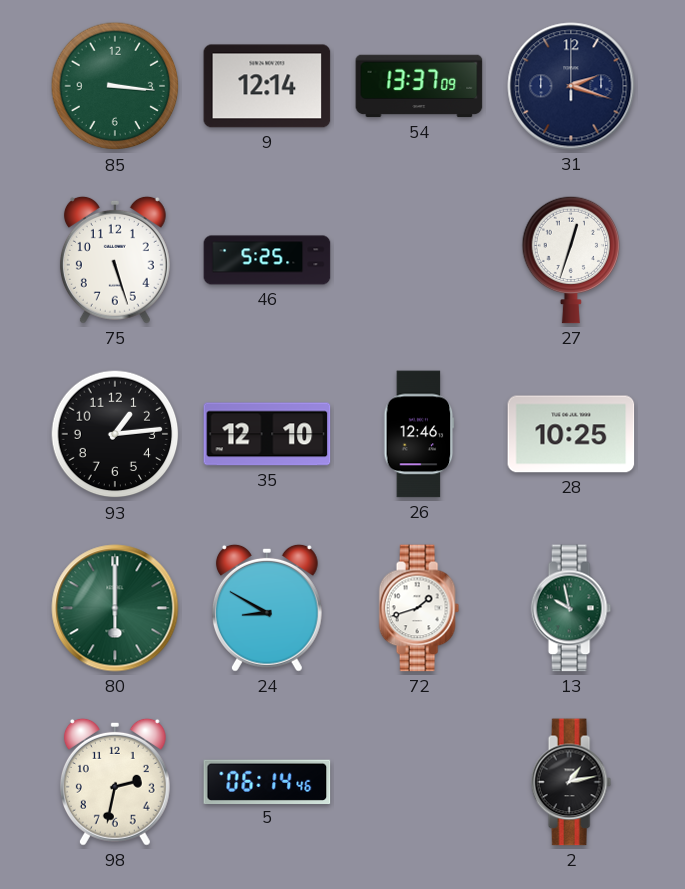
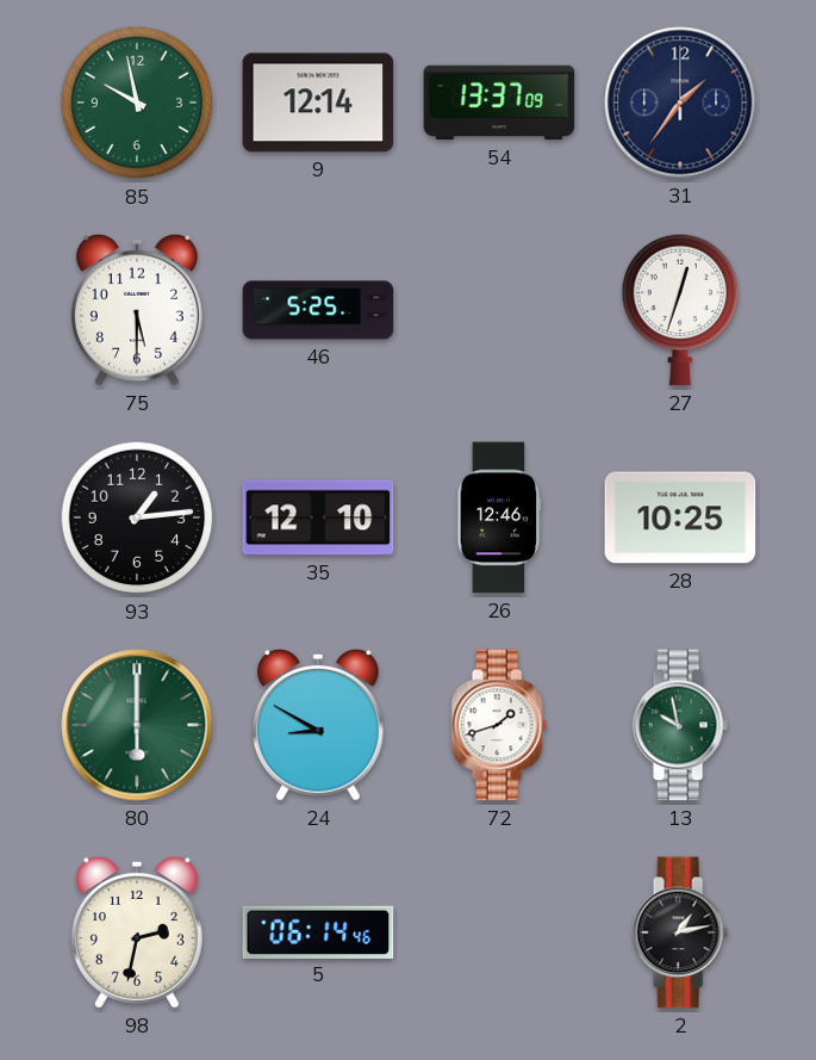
85: 3:16 -> 9:58
31: 2:18 -> 1:36
75: 5:27 -> 5:30
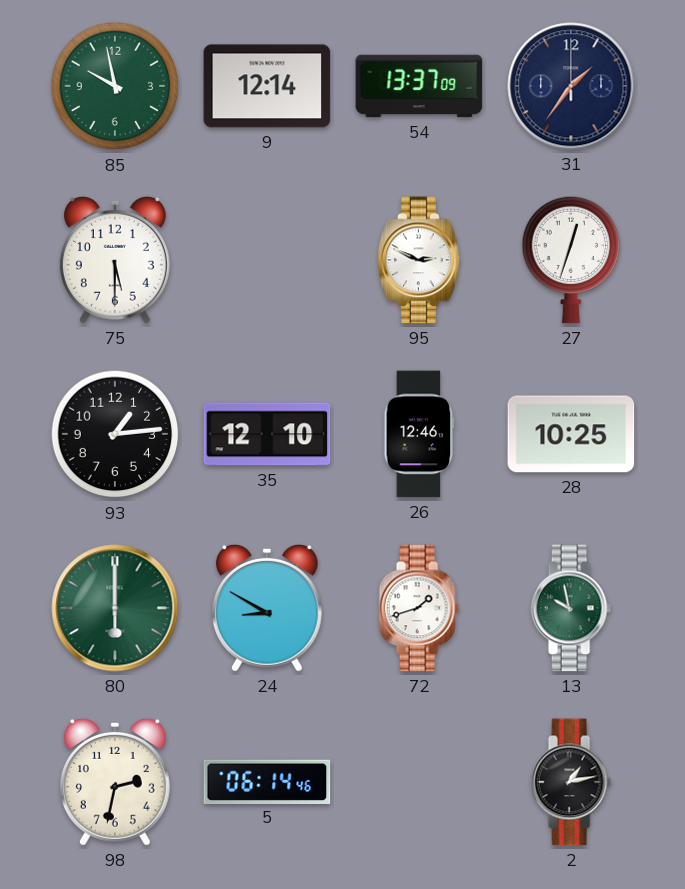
46: 5:25 -> none
95: none -> 2:49
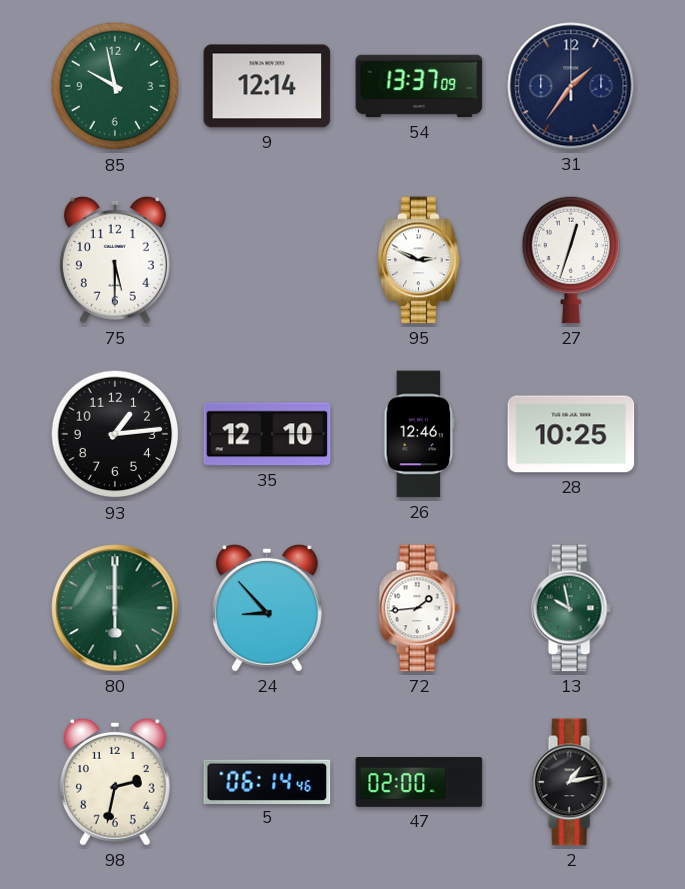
24: 8:50 -> 8:53
72: 1:42 -> 1:44
47: none -> 02:00
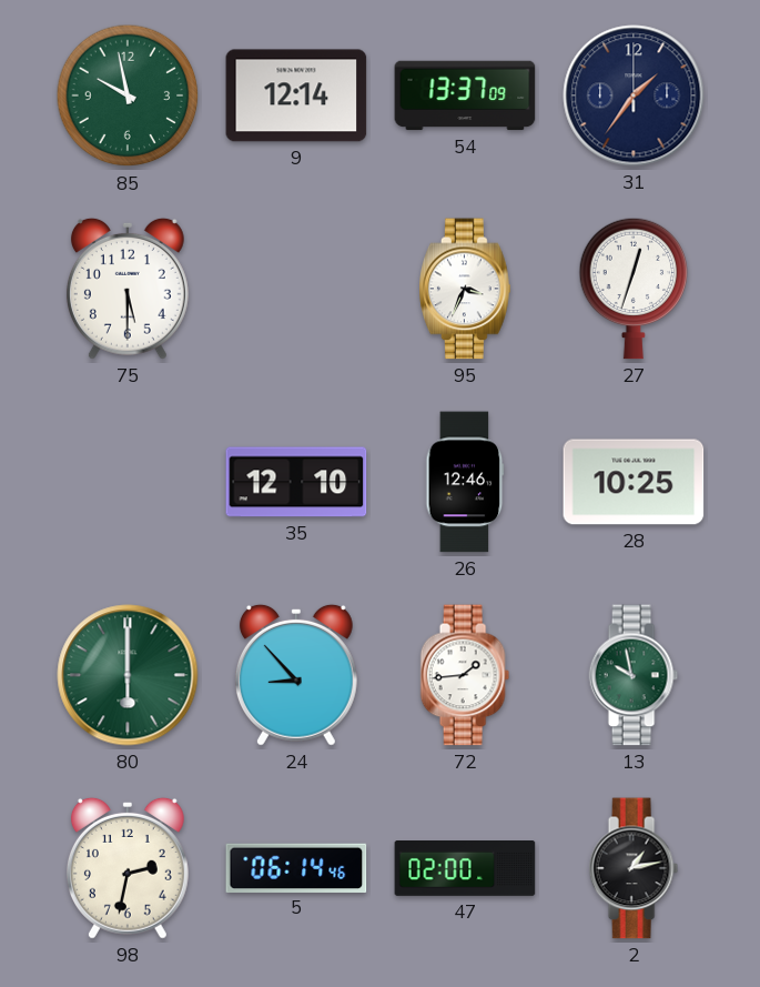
95: 2:49 -> 3:34
93: 1:14 -> none
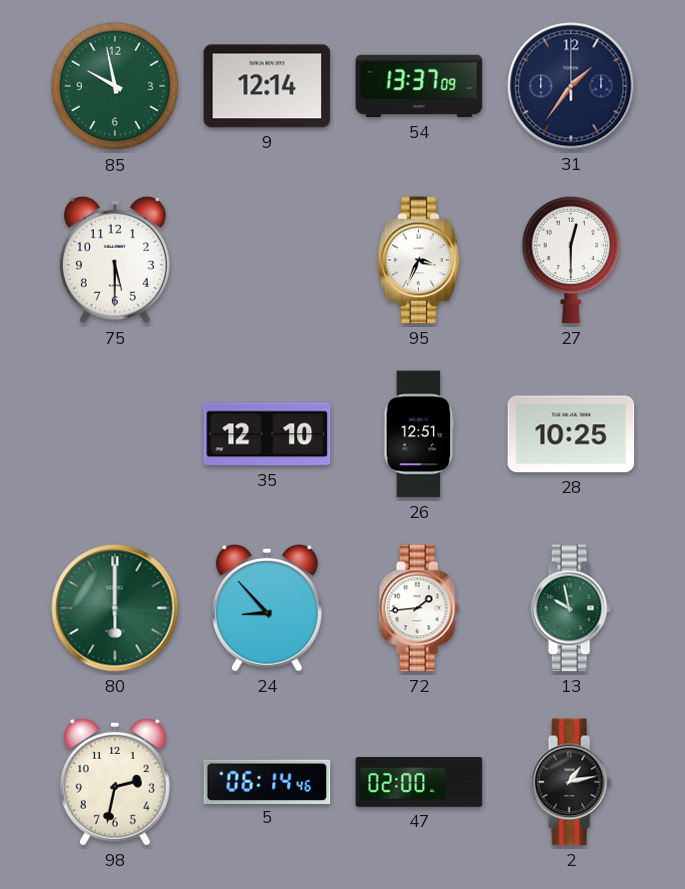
27: 12:33 -> 12:30
26: 12:46 -> 12:51
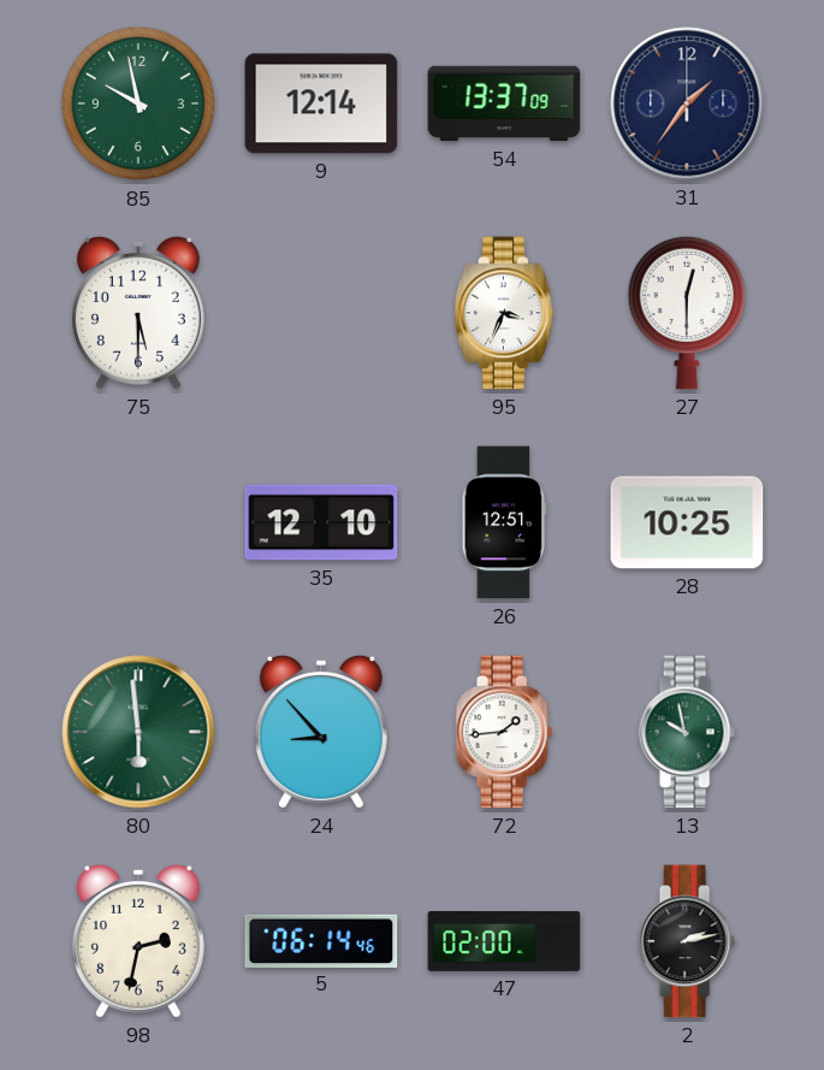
80: 6:00 -> 5:59
2: 1:13 -> 2:13
